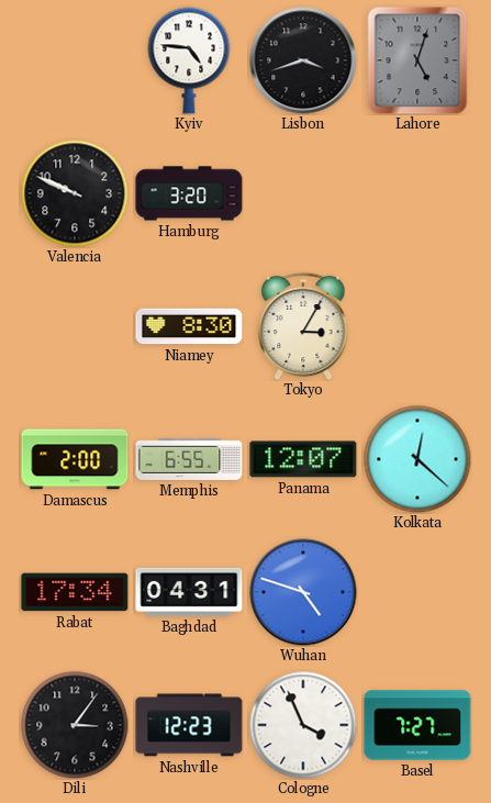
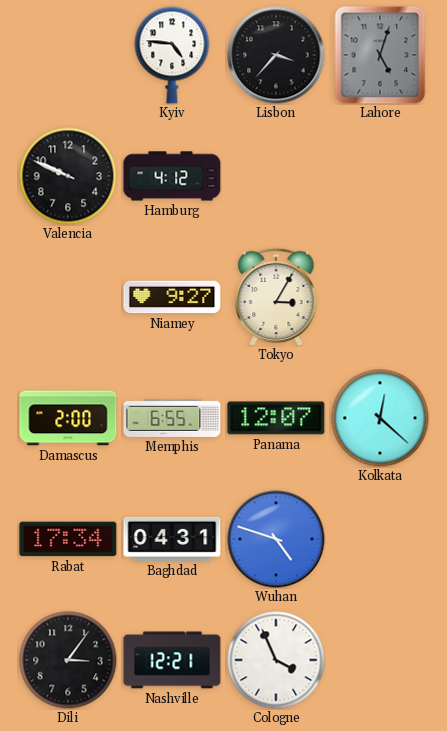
Lisbon: 3:42 -> 3:37
Hamburg: 3:20 -> 4:12
Niamey: 8:30 -> 9:27
Nashville: 12:23 -> 12:21
Basel: 7:27 -> none
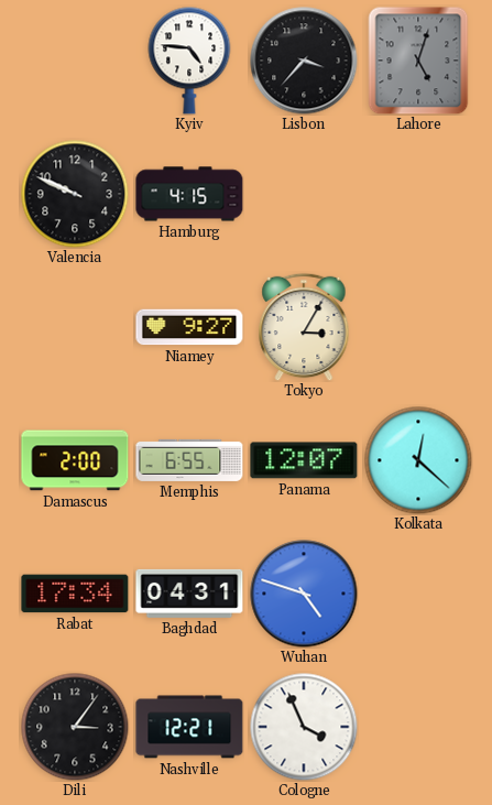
Hamburg: 4:12 -> 4:15
